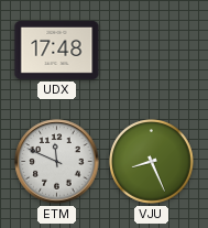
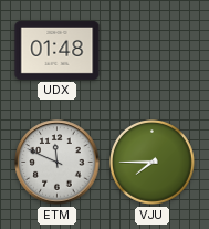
UDX: 17:48 -> 01:48
VJU: 8:26 -> 7:45
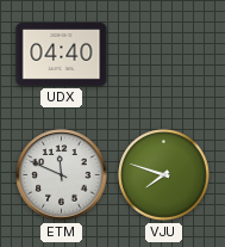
UDX: 01:48 -> 04:40
VJU: 7:45 -> 7:48
